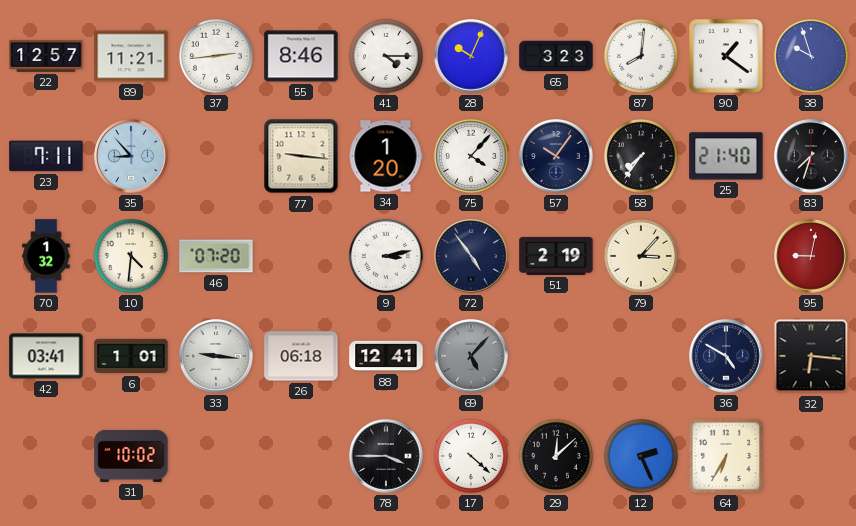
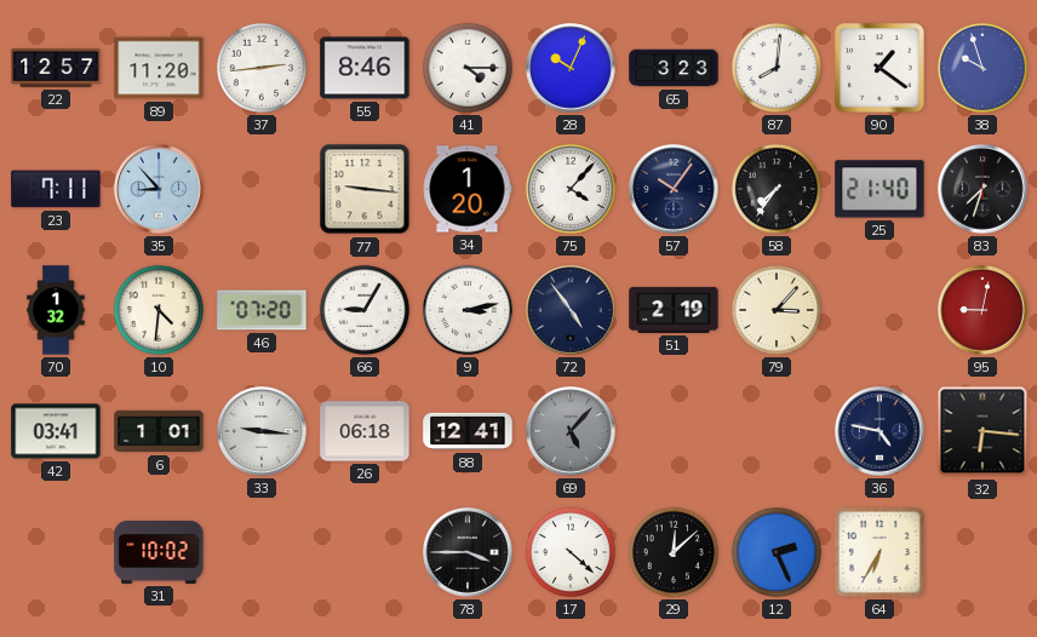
89: 11:21 -> 11:20
66: none -> 9:05
36: 4:50 -> 4:47
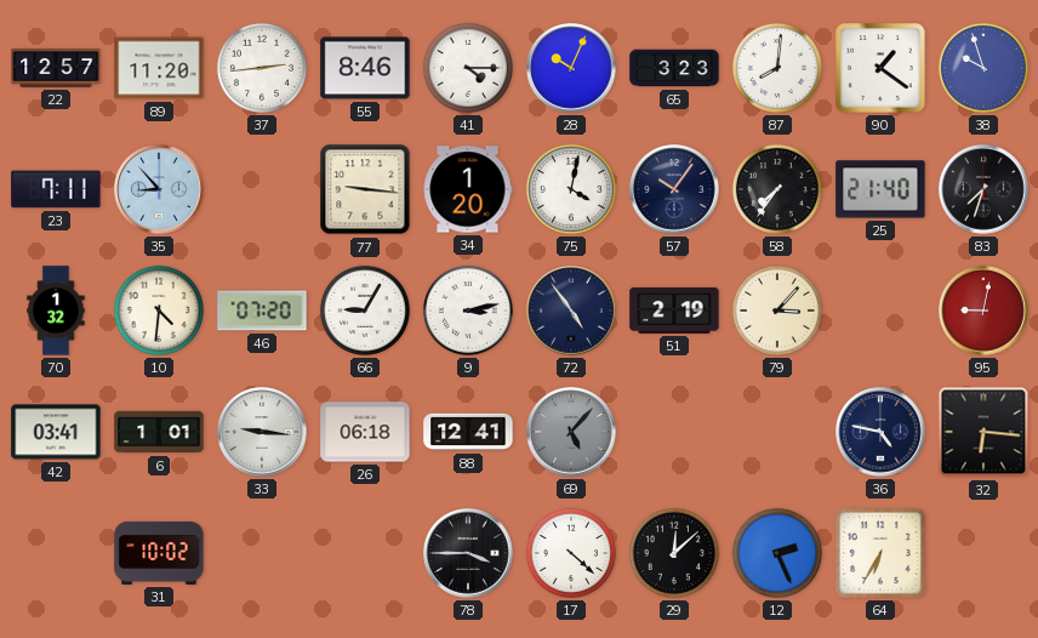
75: 4:07 -> 4:02
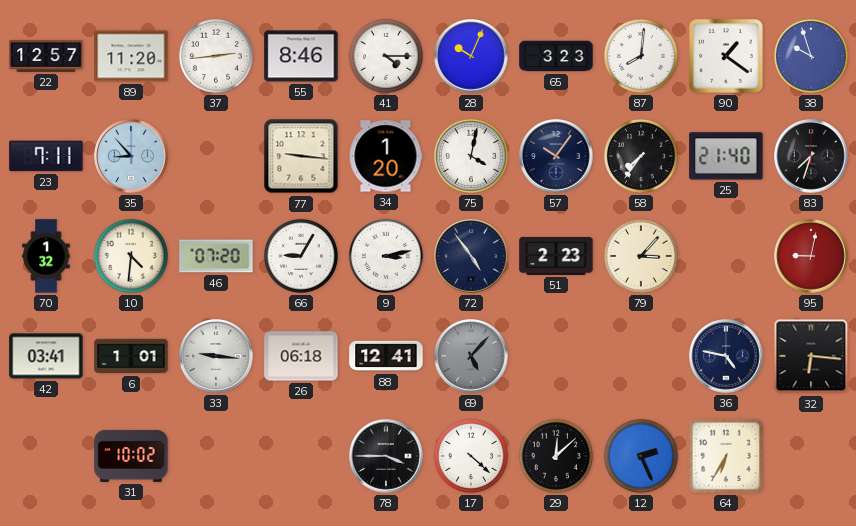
51: 2:19 -> 2:23
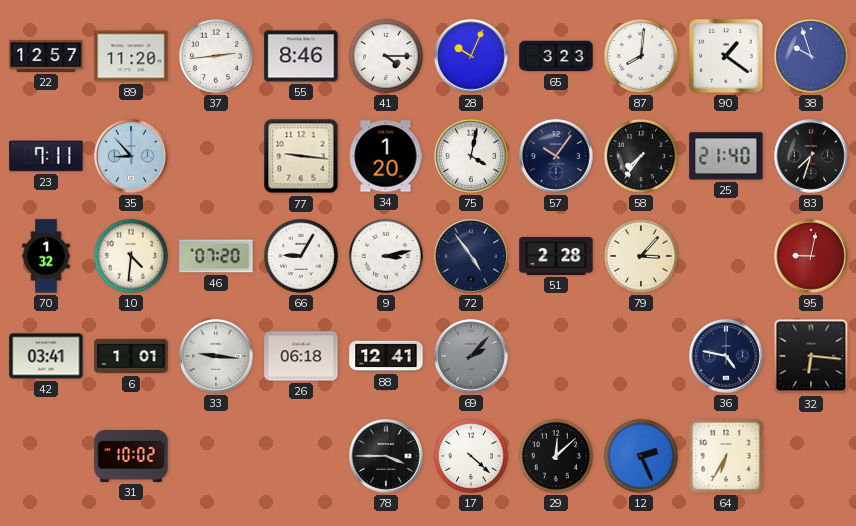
51: 2:23 -> 2:28
69: 5:07 -> 2:07
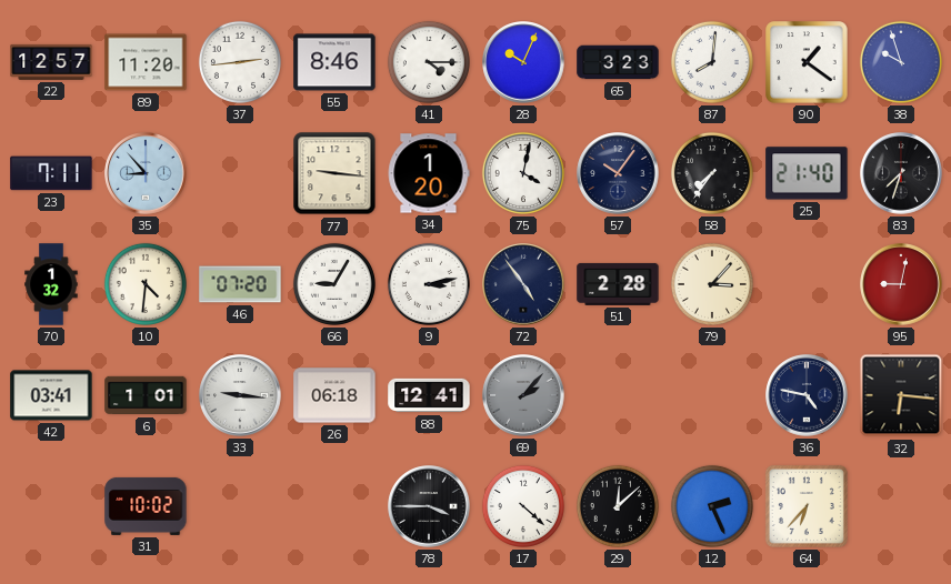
64: 6:35 -> 6:37
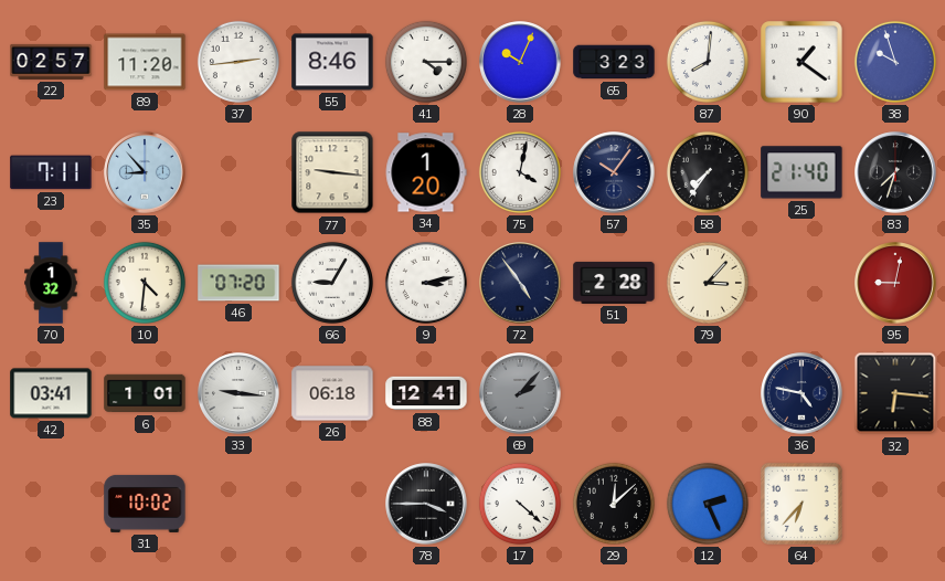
22: 12:57 -> 02:57
